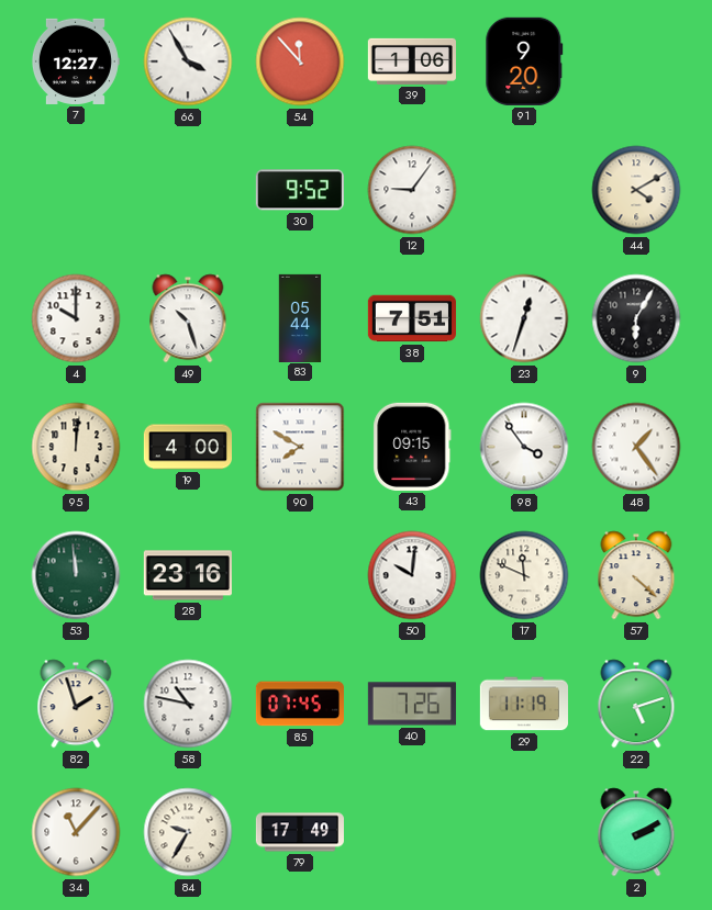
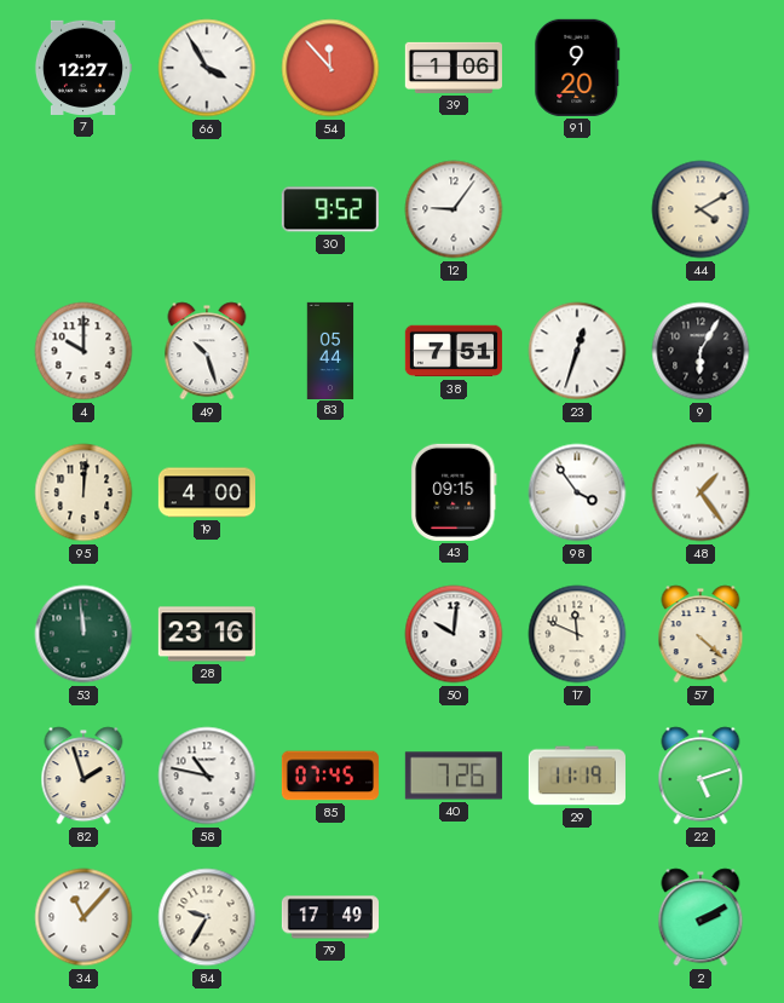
90: 7:50 -> none
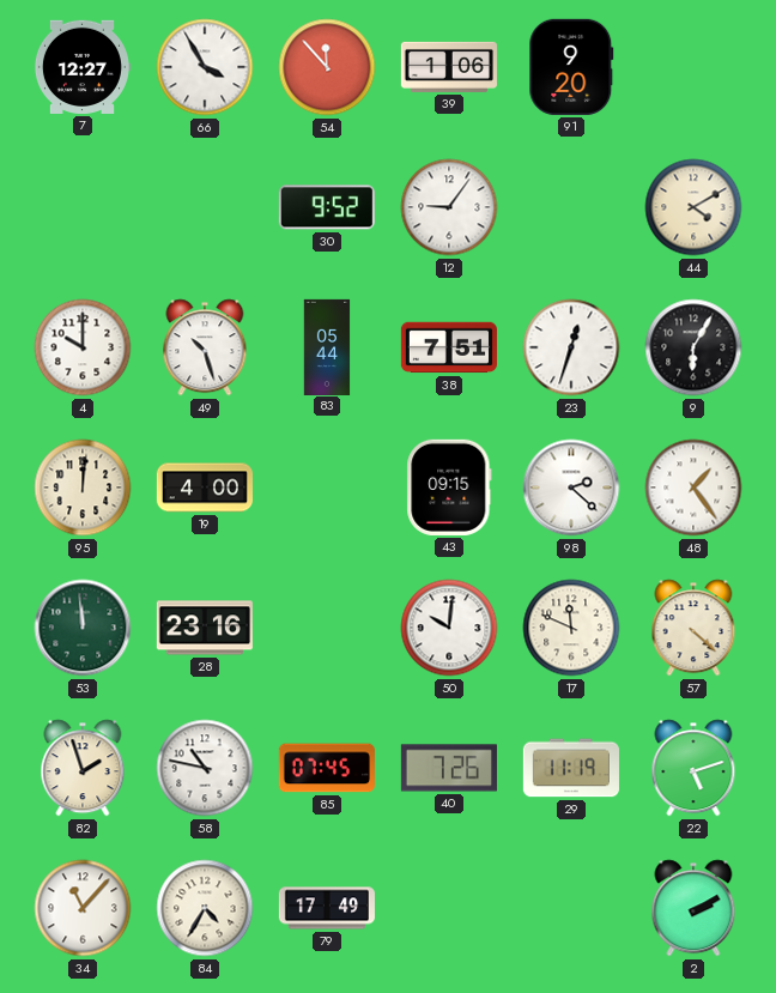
98: 3:54 -> 2:22
84: 9:35 -> 4:35
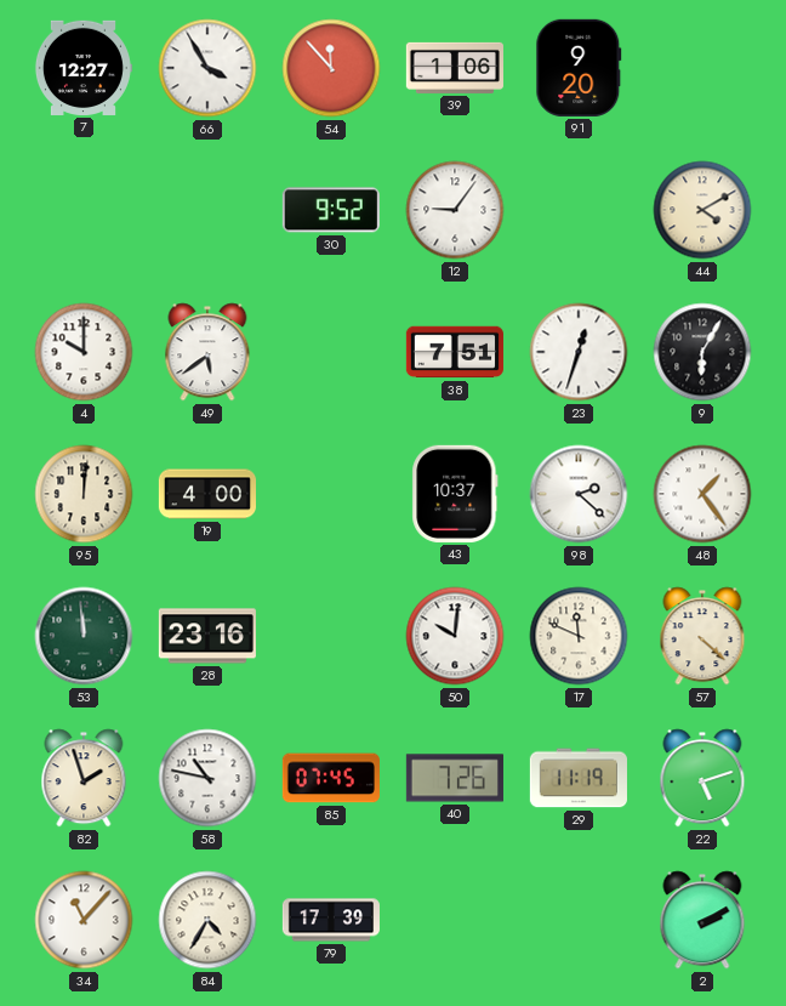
49: 10:27 -> 5:39
83: 05:44 -> none
43: 09:15 -> 10:37
79: 17:49 -> 17:39
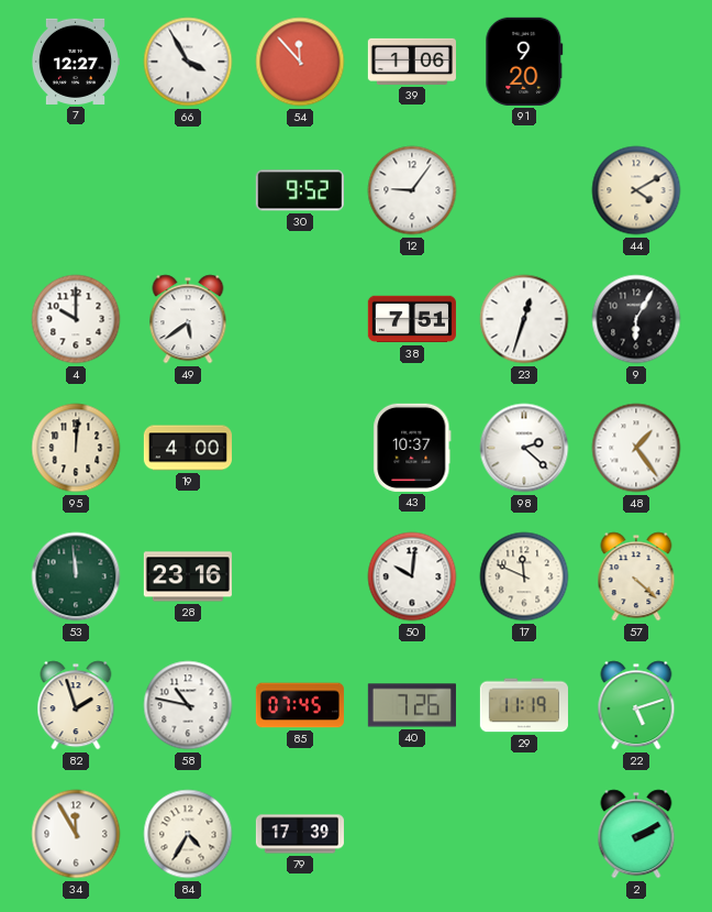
34: 11:07 -> 11:55
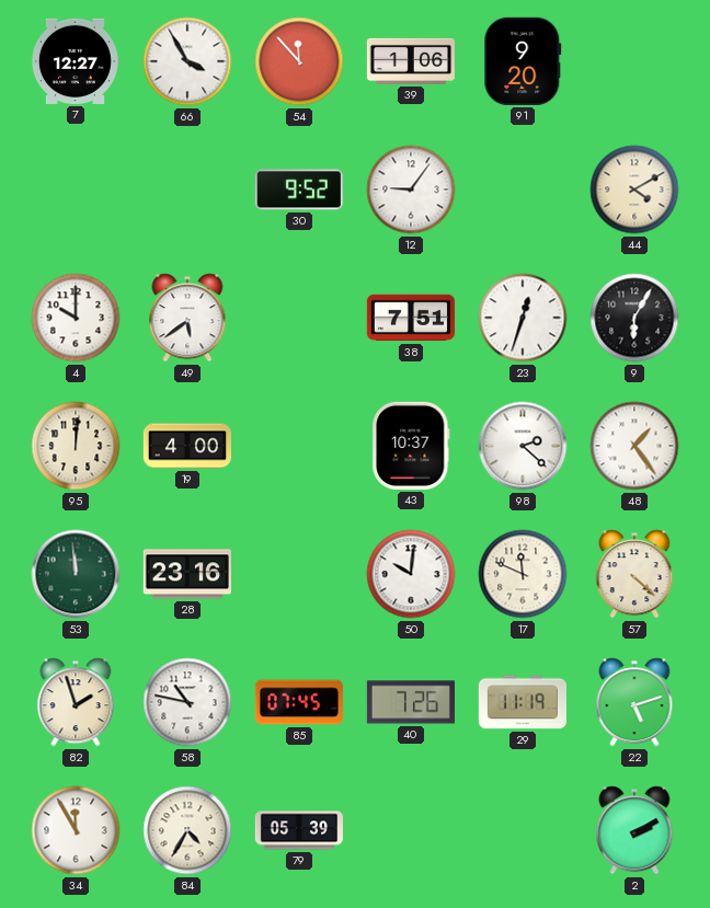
79: 17:39 -> 05:39
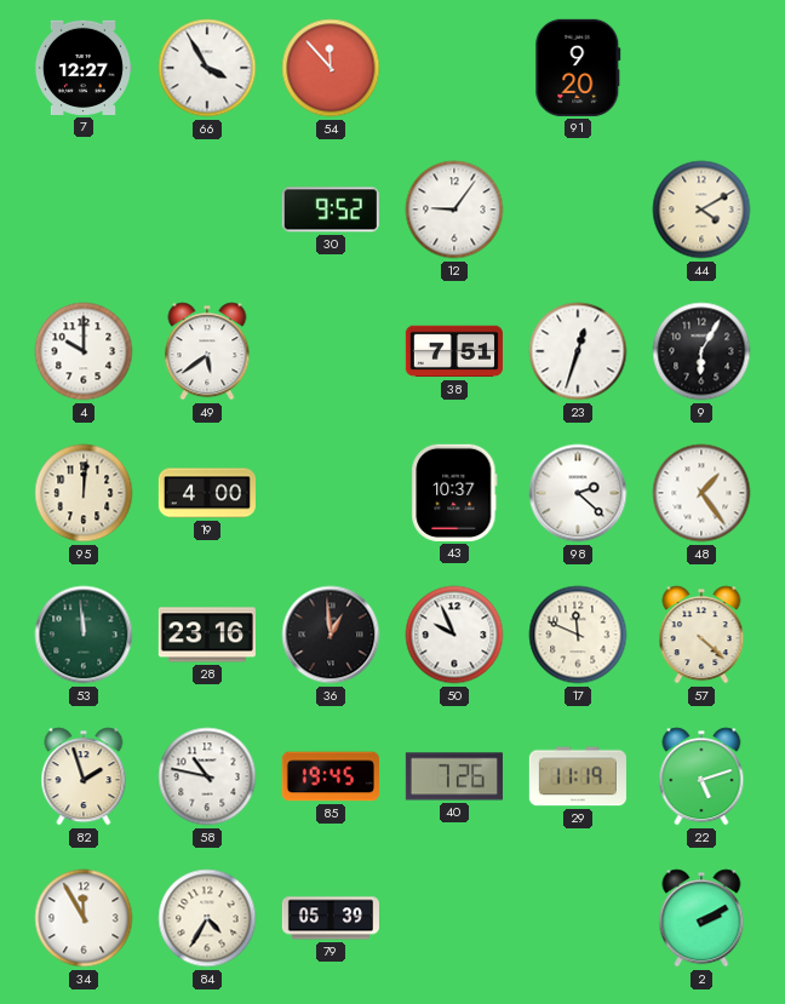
39: 1:06 -> none
36: none -> 12:59
50: 10:01 -> 9:56
85: 07:45 -> 19:45
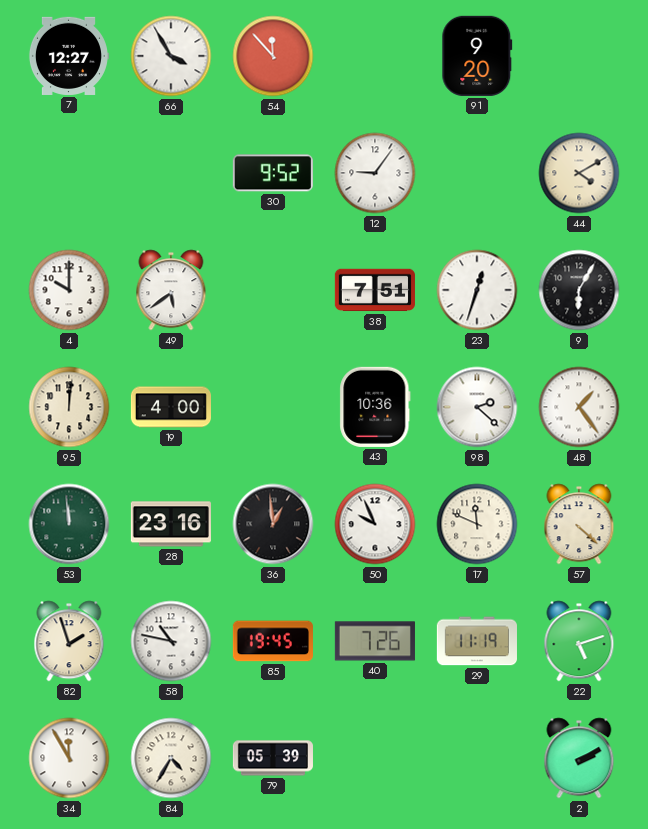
43: 10:37 -> 10:36
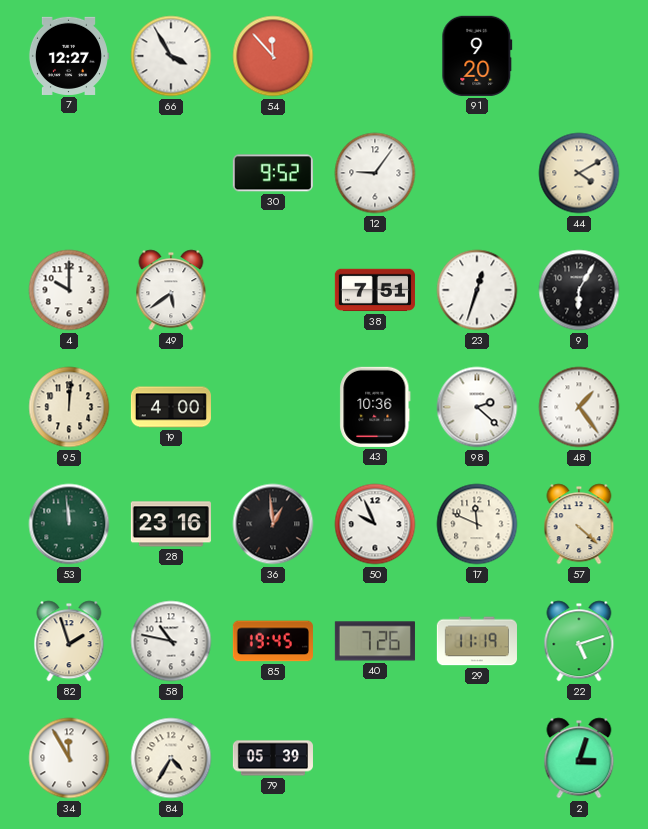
2: 2:10 -> 3:03
